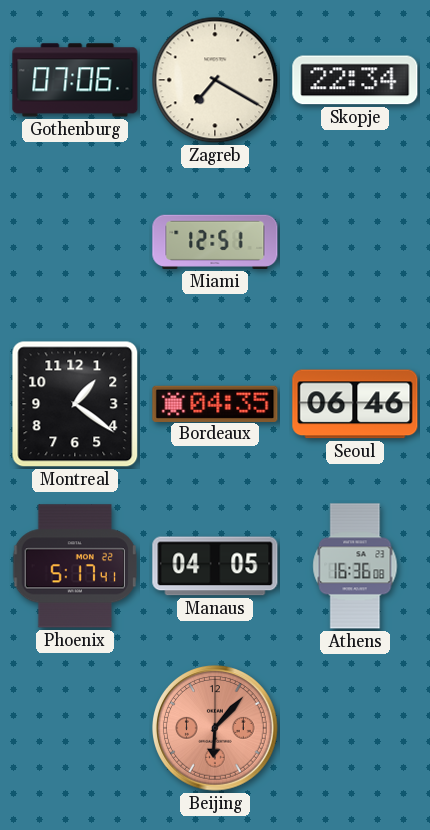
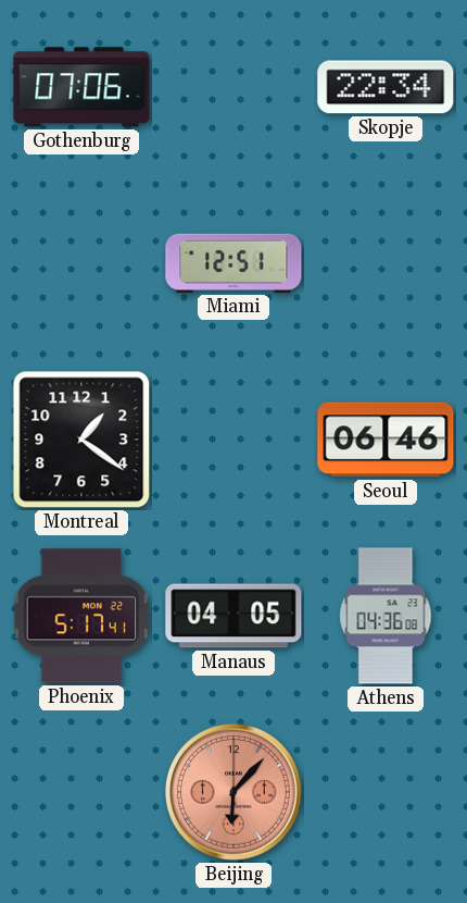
Zagreb: 7:20 -> none
Bordeaux: 04:35 -> none
Athens: 16:36 -> 04:36
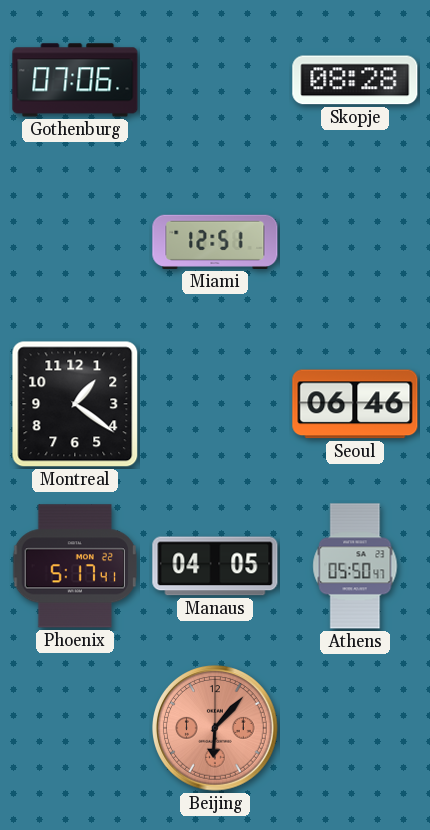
Skopje: 22:34 -> 08:28
Athens: 04:36 -> 05:50
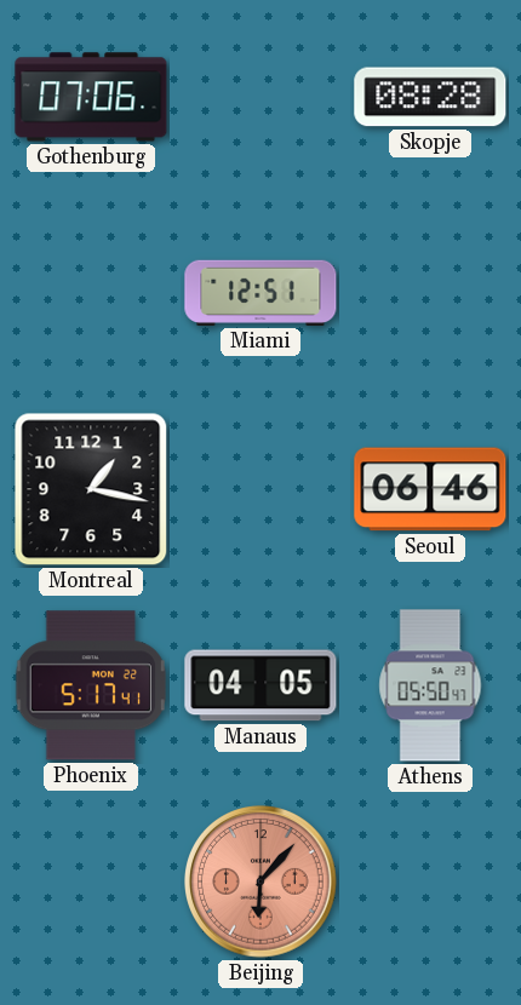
Montreal: 1:21 -> 1:17
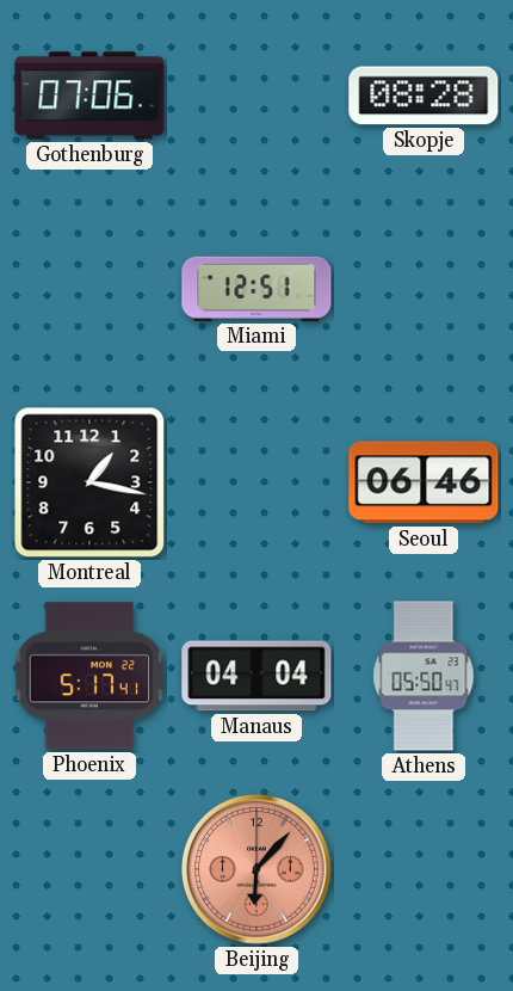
Manaus: 04:05 -> 04:04
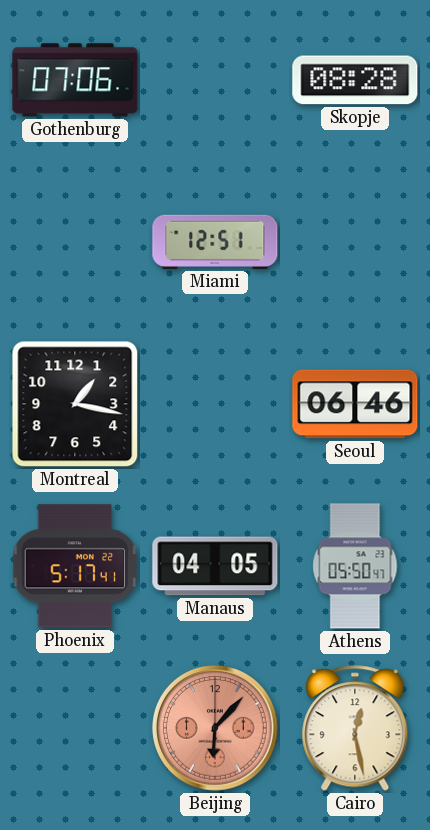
Manaus: 04:04 -> 04:05
Cairo: none -> 12:28
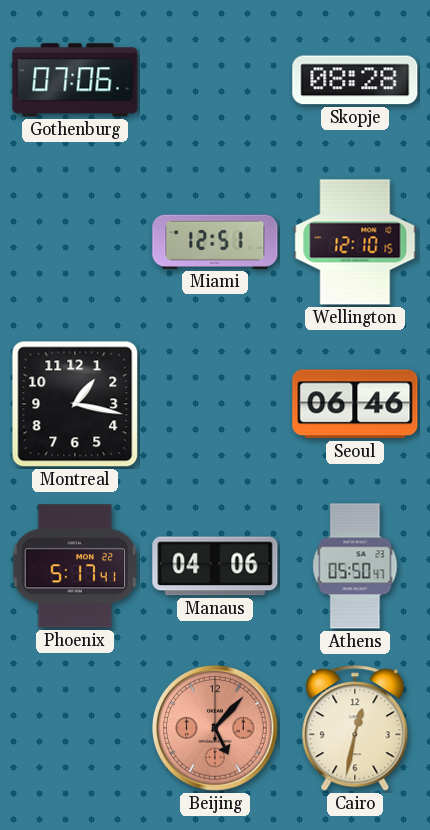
Wellington: none -> 12:10
Manaus: 04:05 -> 04:06
Beijing: 6:07 -> 5:07
Cairo: 12:28 -> 12:32
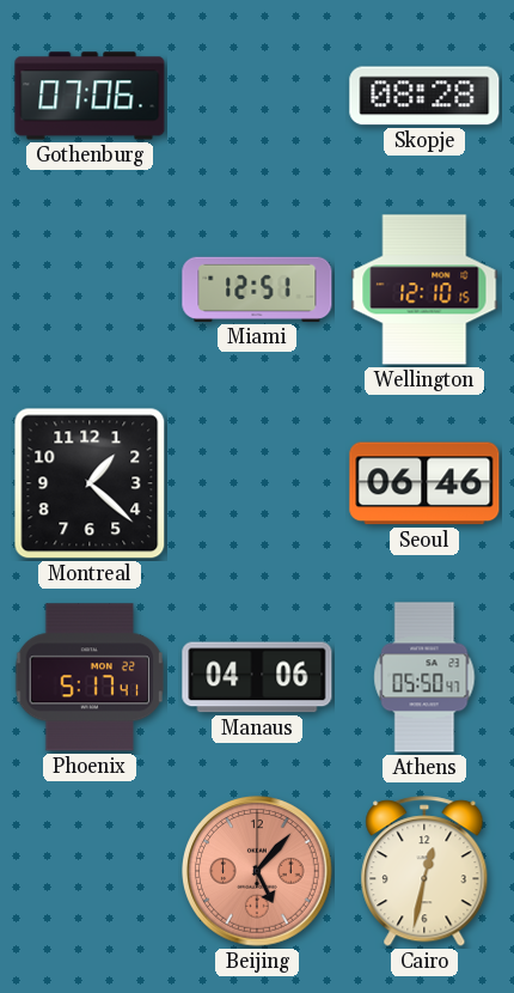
Montreal: 1:17 -> 1:22
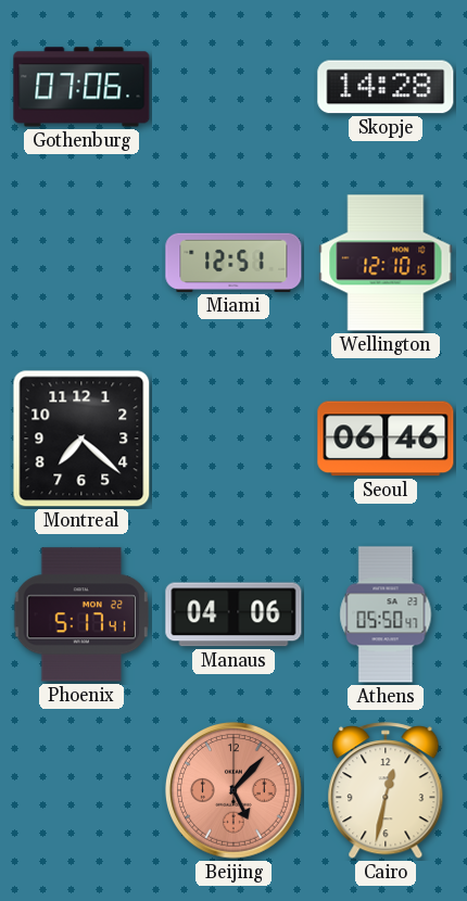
Skopje: 08:28 -> 14:28
Montreal: 1:22 -> 7:22
